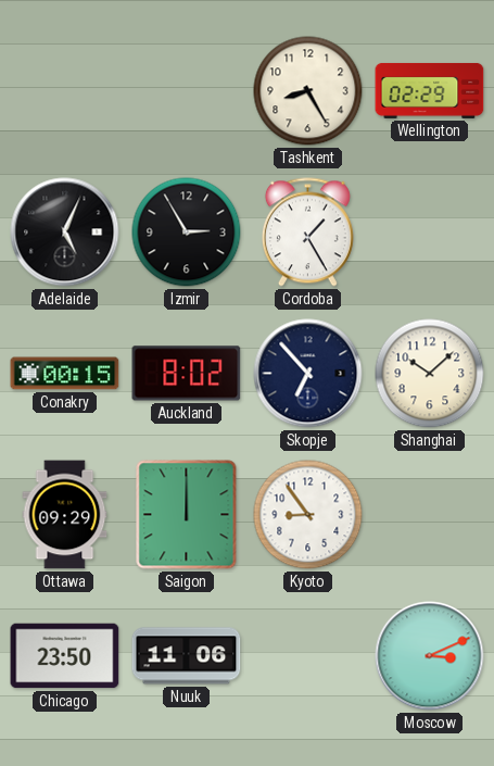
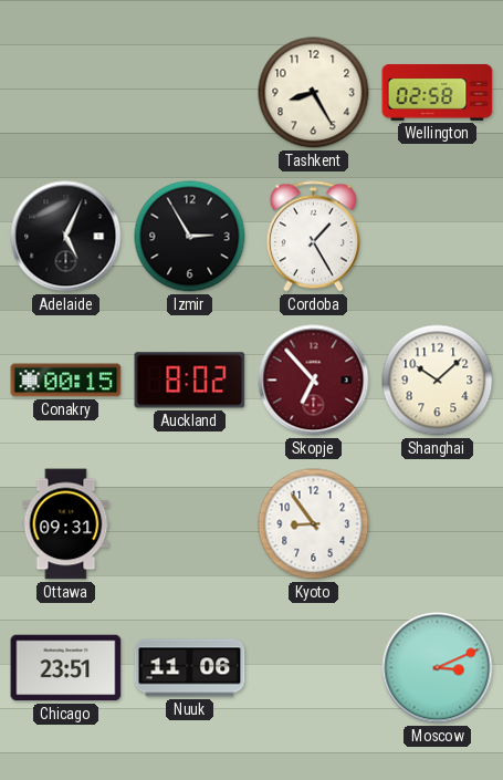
Wellington: 02:29 -> 02:58
Skopje dial: navy -> burgundy
Ottawa: 09:29 -> 09:31
Saigon: 12:00 -> none
Chicago: 23:50 -> 23:51
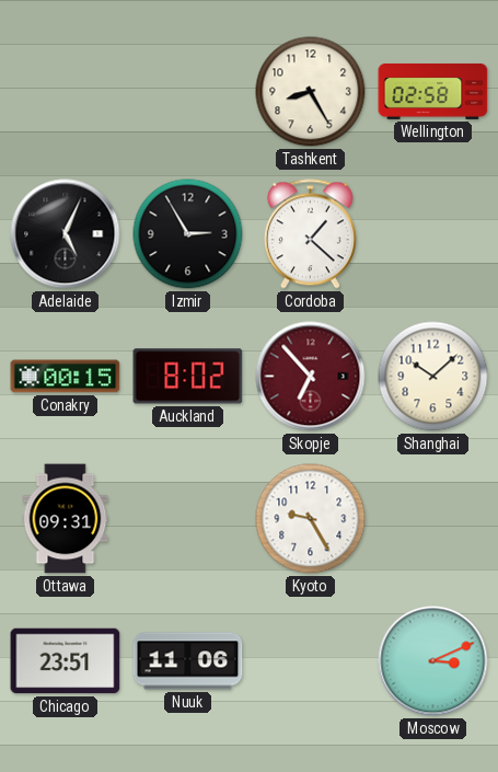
Cordoba: 1:25 -> 1:22
Kyoto: 8:54 -> 9:25
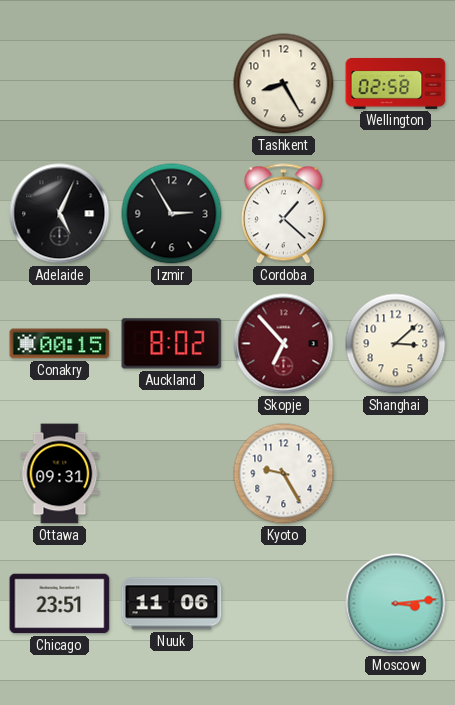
Shanghai: 10:08 -> 3:08
Moscow: 3:11 -> 3:14
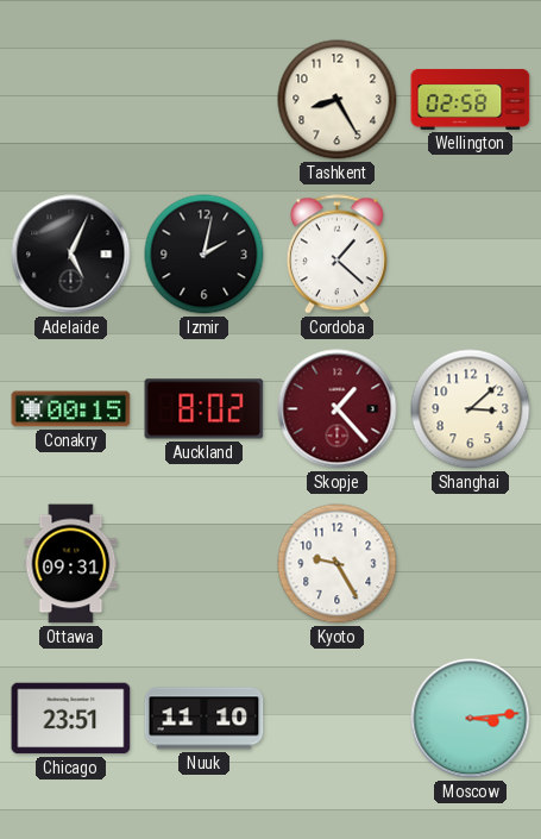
Izmir: 2:55 -> 2:02
Skopje: 6:53 -> 1:23
Nuuk: 11:06 -> 11:10
